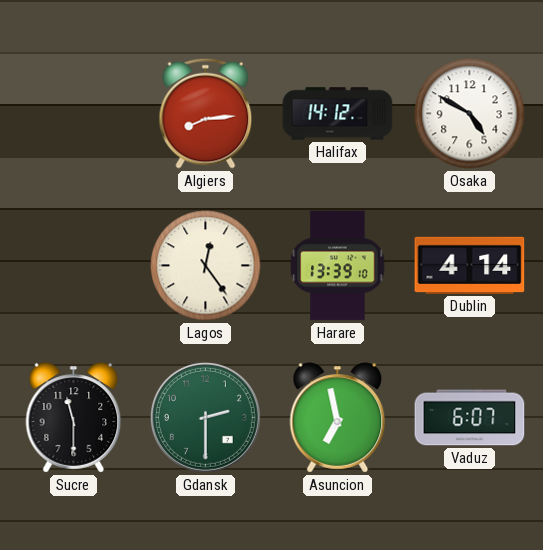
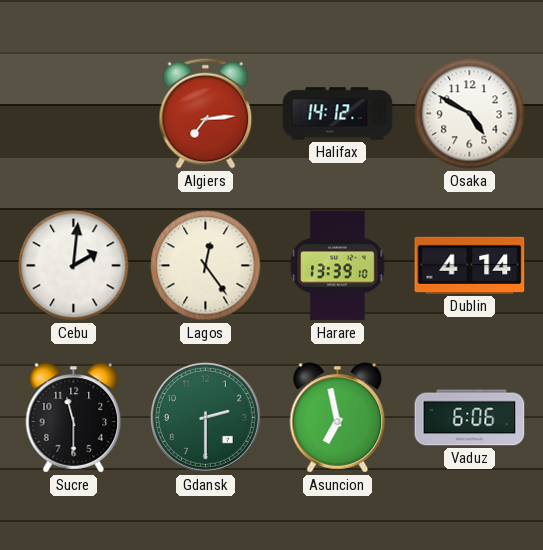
Algiers: 8:14 -> 7:14
Cebu: none -> 2:01
Vaduz: 6:07 -> 6:06
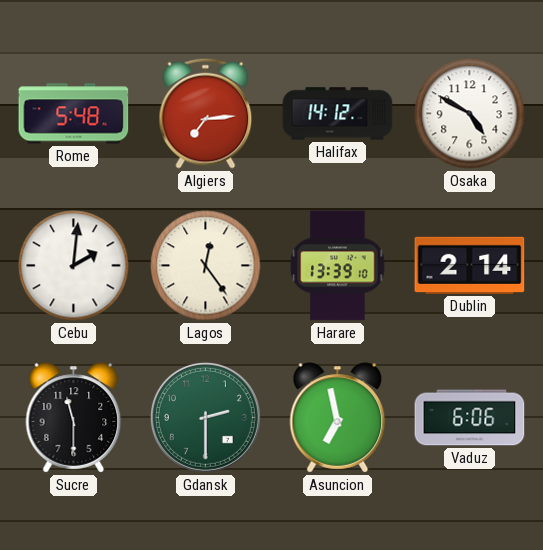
Rome: none -> 5:48
Dublin: 4:14 -> 2:14
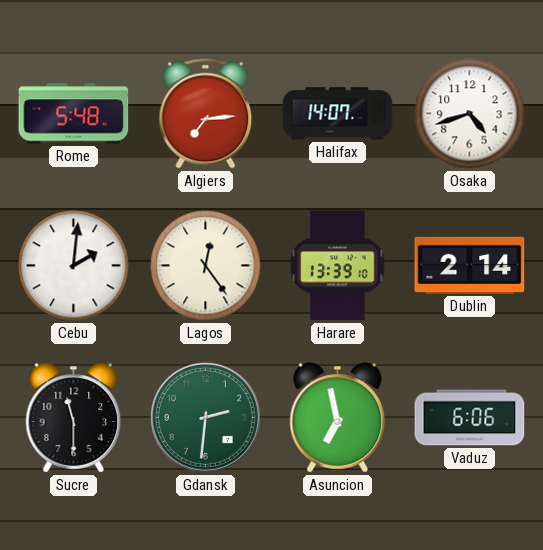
Halifax: 14:12 -> 14:07
Osaka: 4:50 -> 4:42
Gdansk: 2:30 -> 2:31
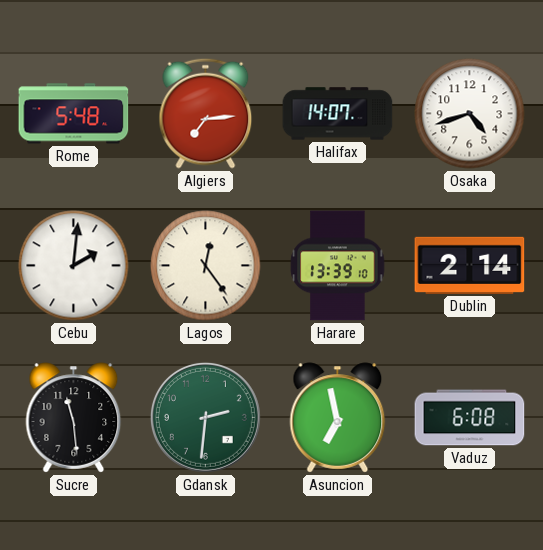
Sucre: 11:30 -> 11:29
Vaduz: 6:06 -> 6:08
